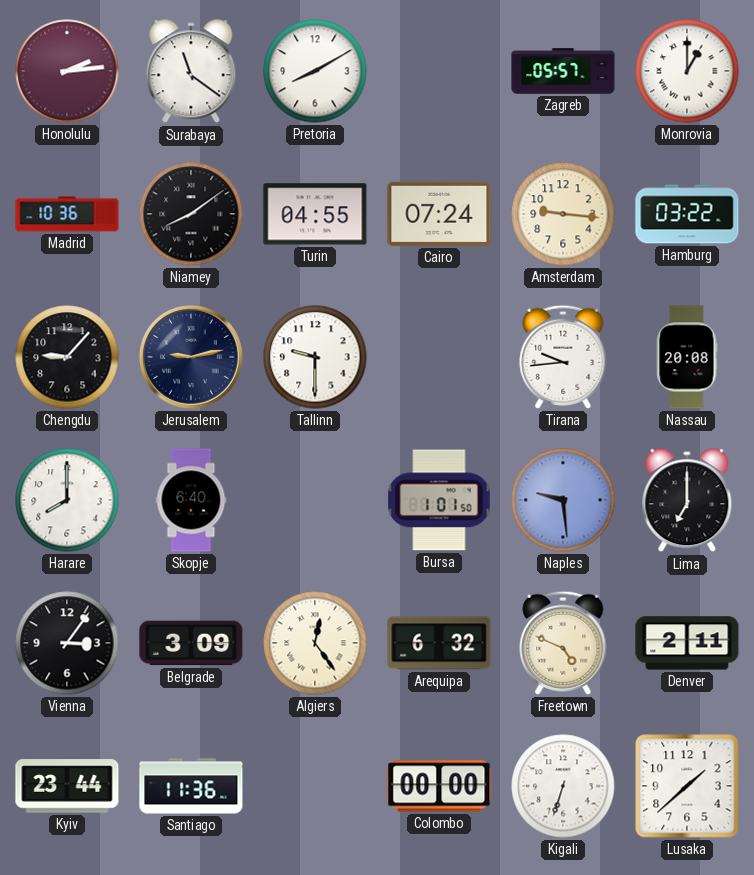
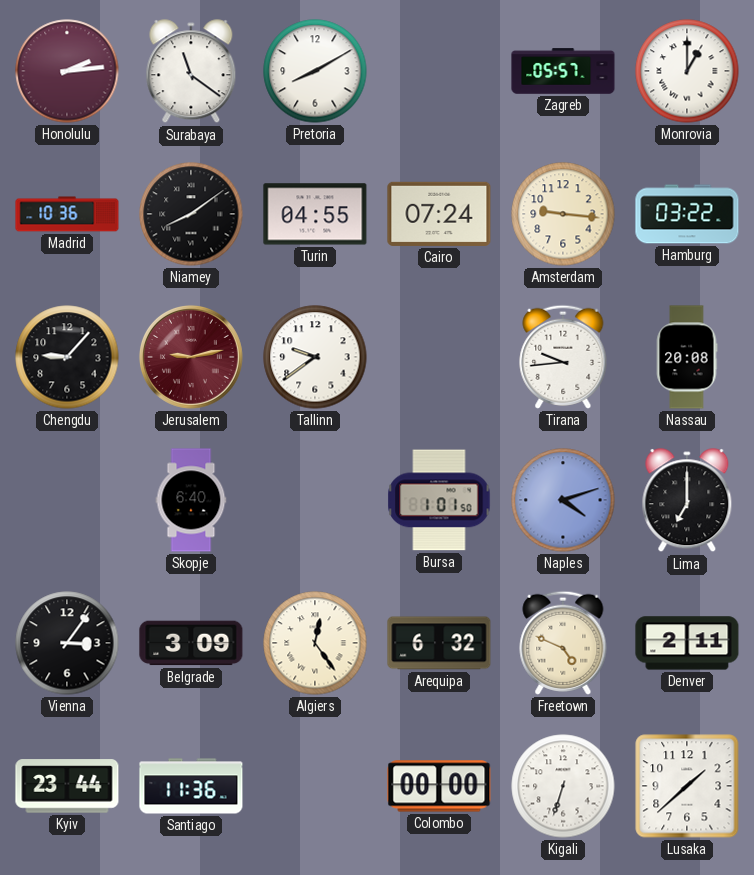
Jerusalem dial: navy -> burgundy
Tallinn: 9:30 -> 9:39
Harare: 8:00 -> none
Naples: 9:29 -> 4:12
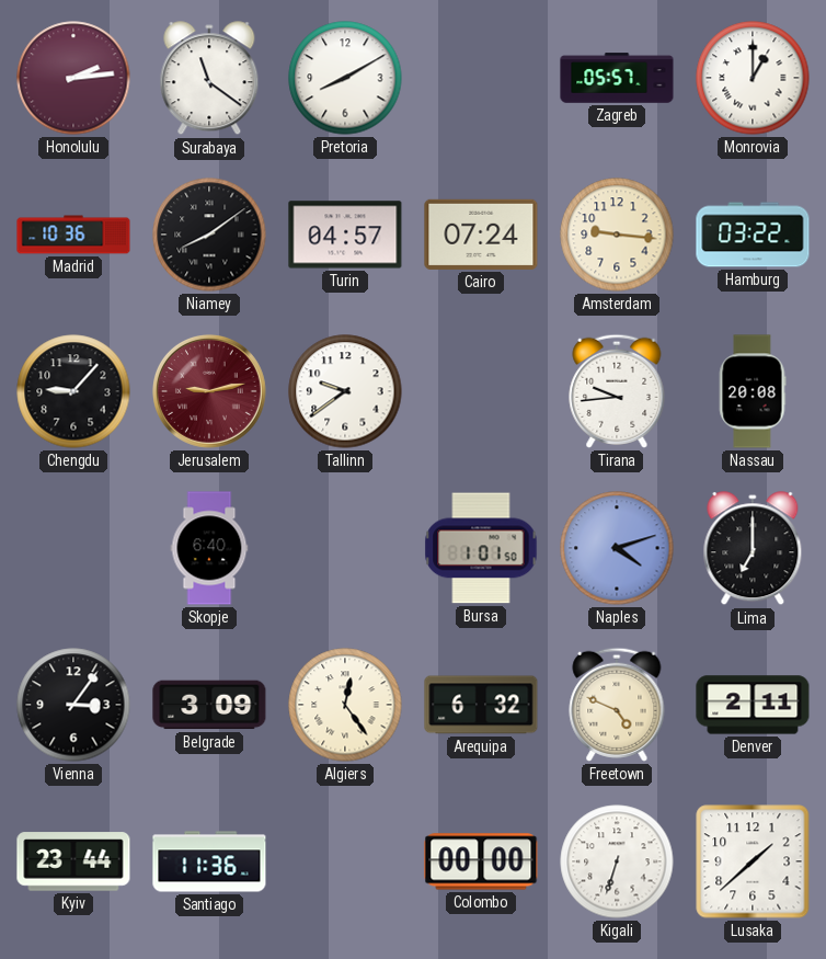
Turin: 04:55 -> 04:57
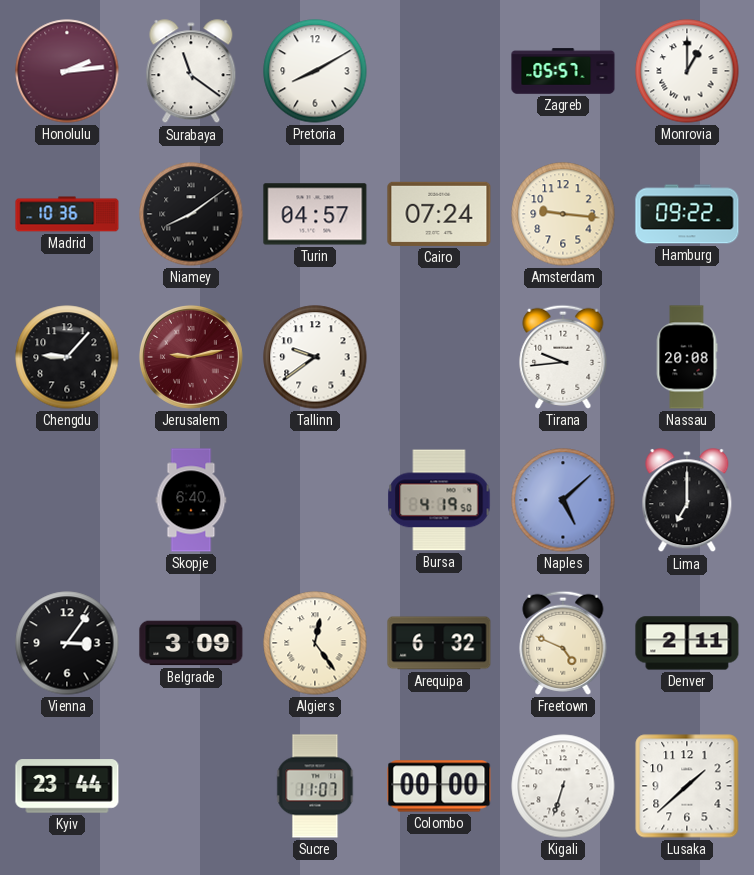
Hamburg: 03:22 -> 09:22
Bursa: 1:01 -> 4:19
Naples: 4:12 -> 5:08
Santiago: 11:36 -> none
Sucre: none -> 11:07
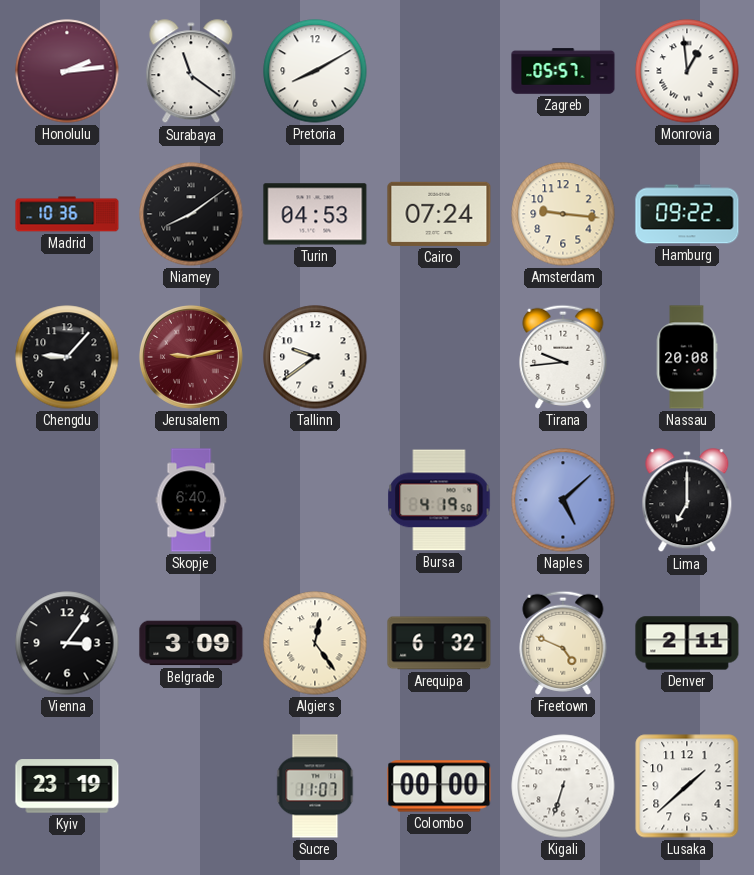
Monrovia: 1:00 -> 12:59
Turin: 04:57 -> 04:53
Kyiv: 23:44 -> 23:19
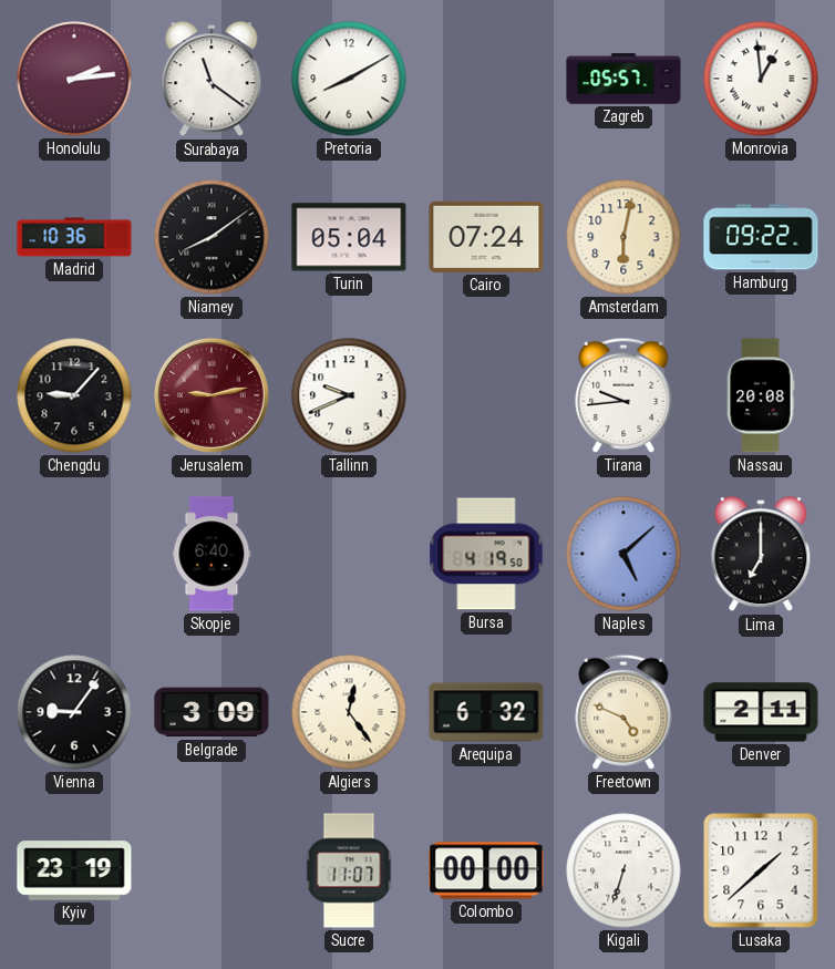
Turin: 04:53 -> 05:04
Amsterdam: 9:16 -> 6:02
Tallinn: 9:39 -> 9:41
Vienna: 3:06 -> 9:06
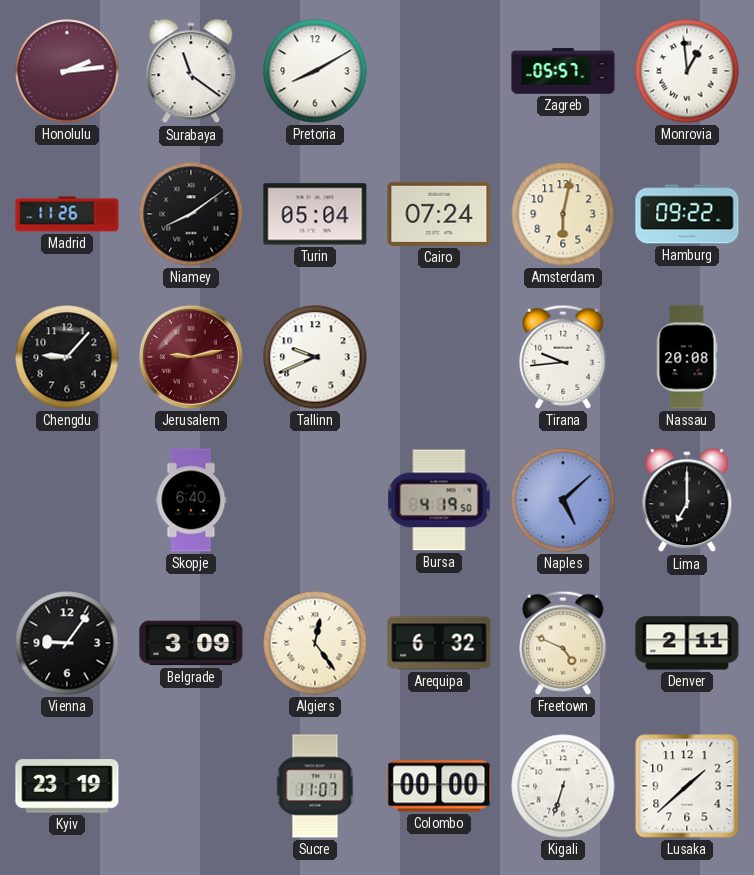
Madrid: 10:36 -> 11:26
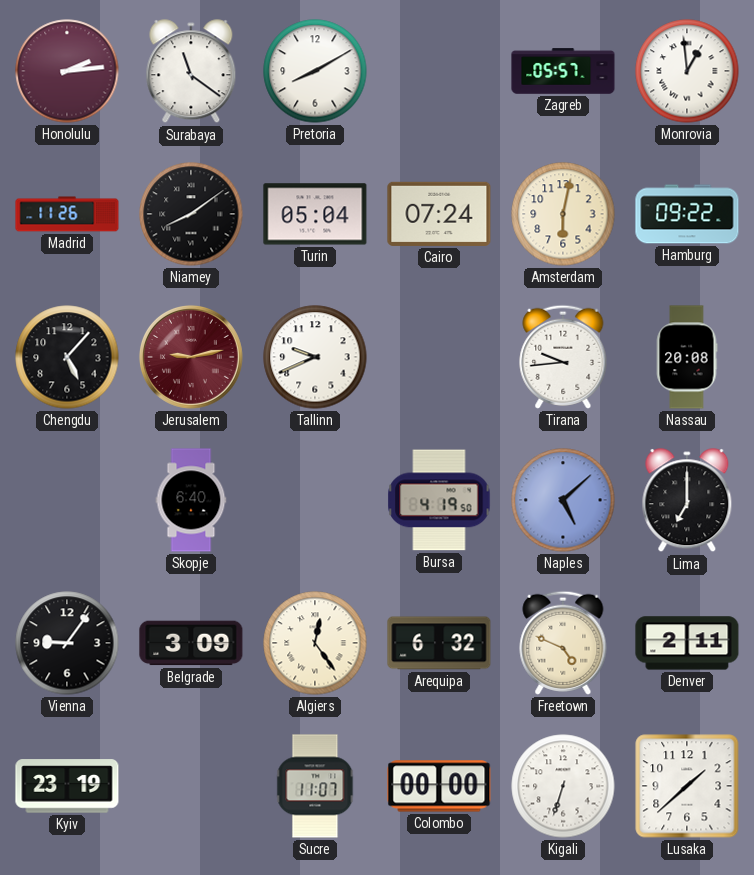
Chengdu: 9:07 -> 5:07
